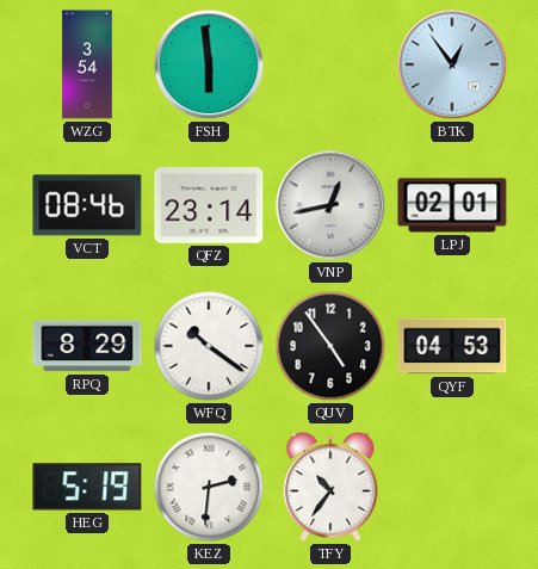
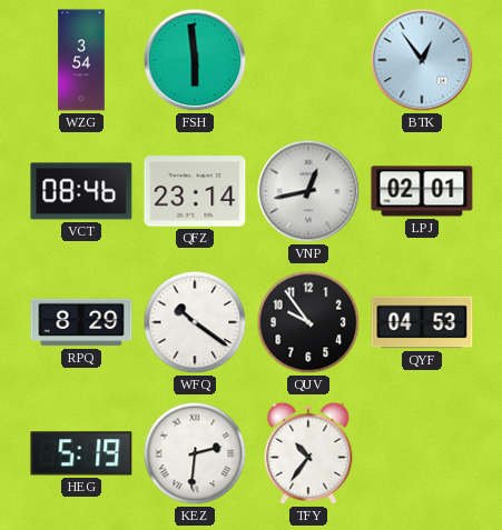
QUV: 4:54 -> 9:54
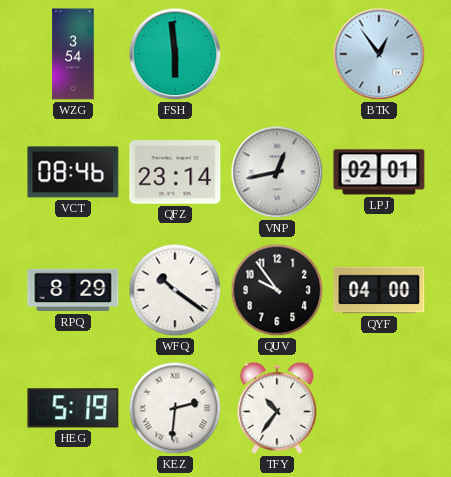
QYF: 04:53 -> 04:00
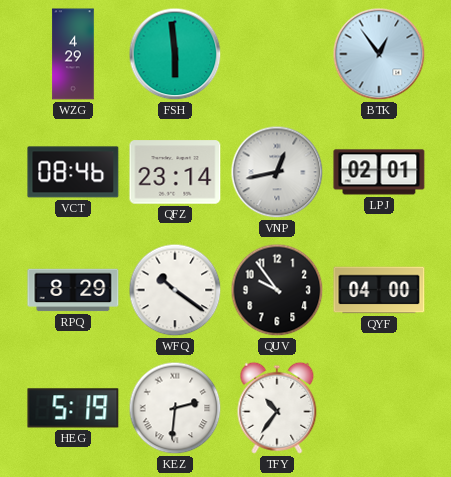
WZG: 3:54 -> 4:29
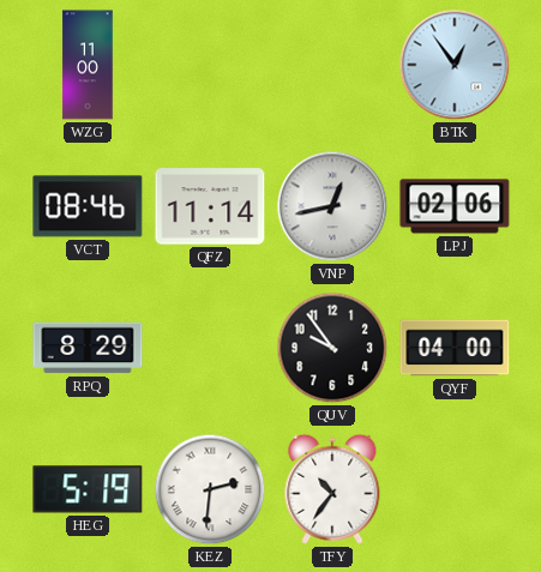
WZG: 4:29 -> 11:00
FSH: 5:59 -> none
QFZ: 23:14 -> 11:14
LPJ: 02:01 -> 02:06
WFQ: 10:21 -> none
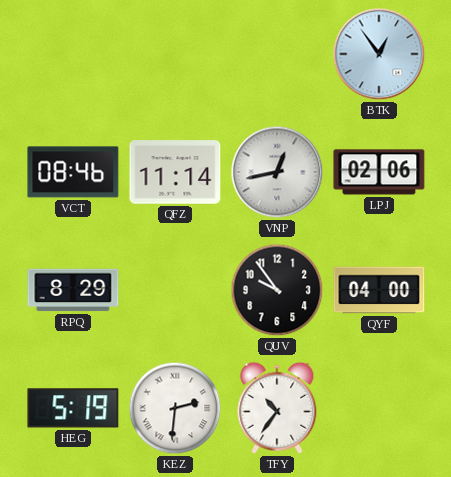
WZG: 11:00 -> none
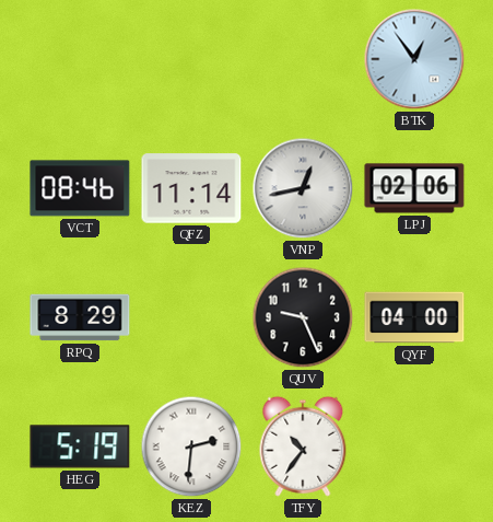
QUV: 9:54 -> 9:26
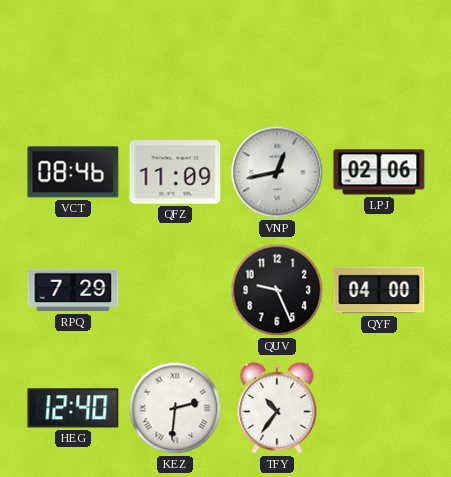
BTK: 12:54 -> none
QFZ: 11:14 -> 11:09
RPQ: 8:29 -> 7:29
HEG: 5:19 -> 12:40
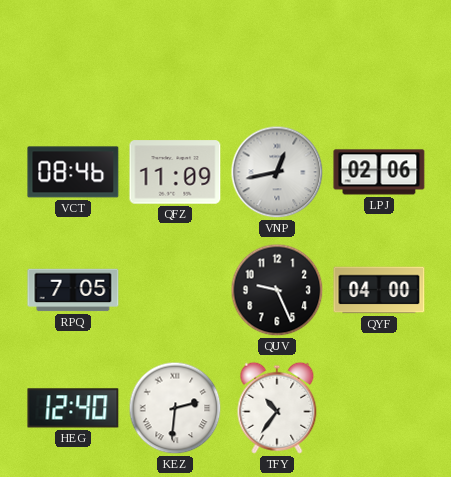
RPQ: 7:29 -> 7:05
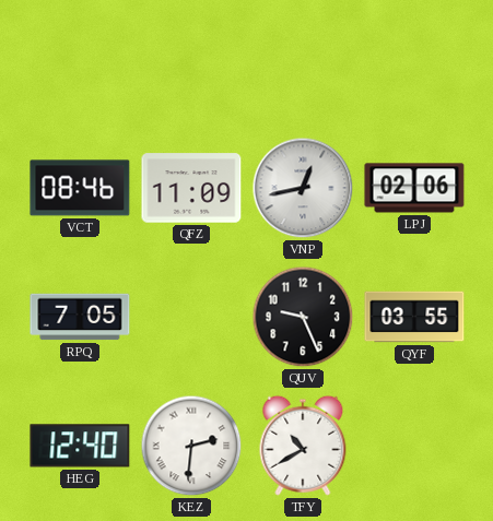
QYF: 04:00 -> 03:55
TFY: 10:36 -> 10:40
